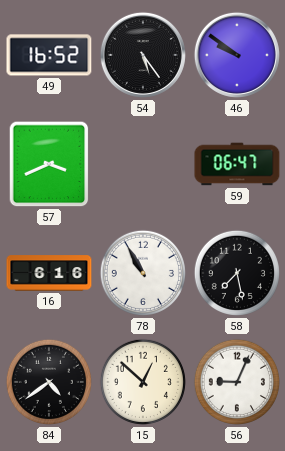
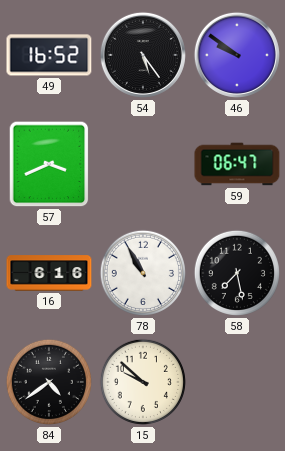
15: 12:52 -> 9:52
56: 9:04 -> none
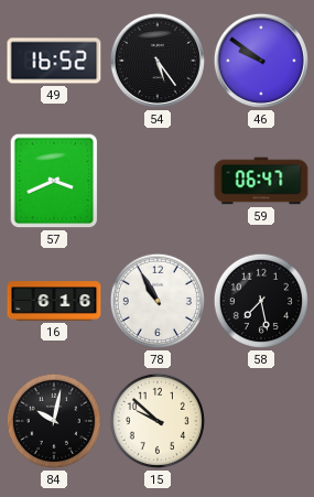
84: 4:39 -> 10:02
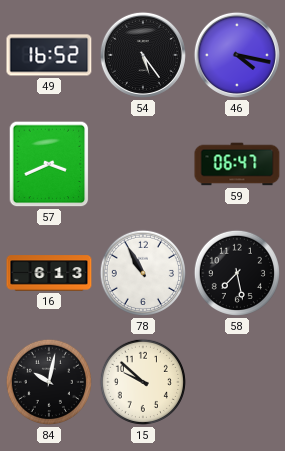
46: 9:51 -> 4:17
16: 6:16 -> 6:13
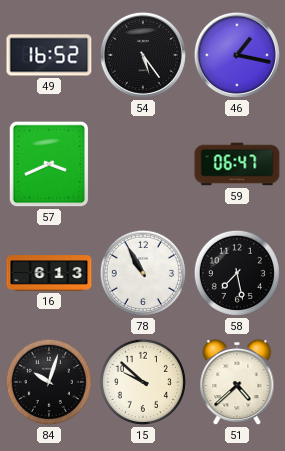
46: 4:17 -> 1:17
84: 10:02 -> 10:03
51: none -> 4:38
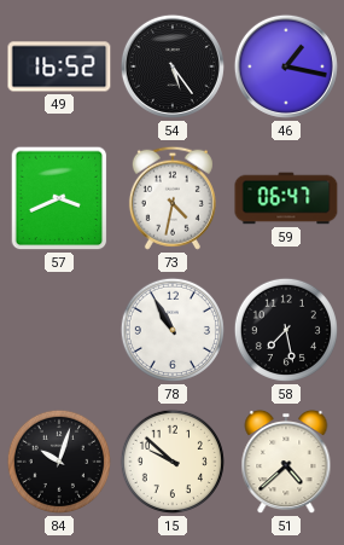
73: none -> 4:32
16: 6:13 -> none
